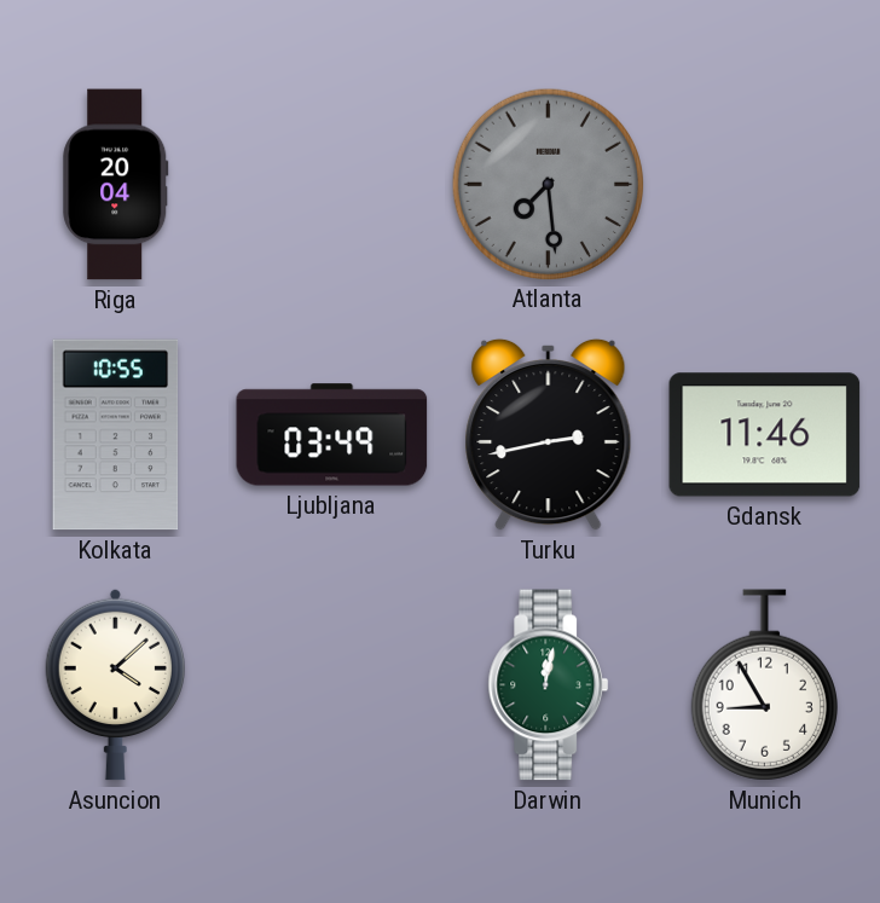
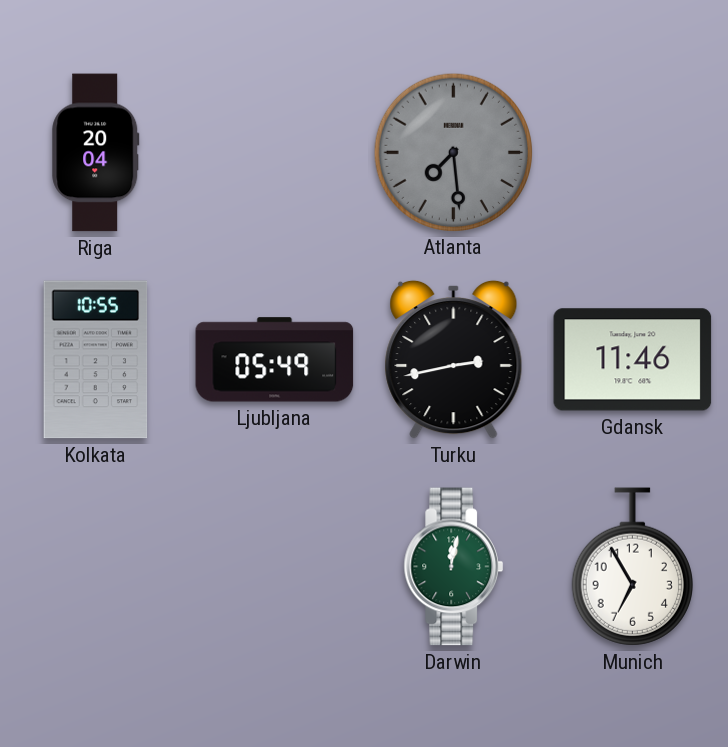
Ljubljana: 03:49 -> 05:49
Asuncion: 4:08 -> none
Munich: 8:55 -> 6:55
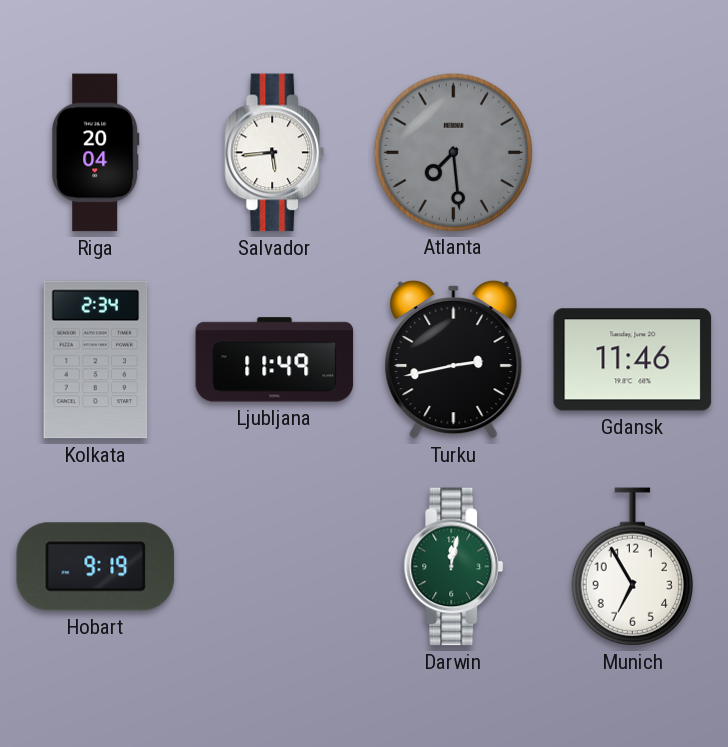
Salvador: none -> 5:44
Kolkata: 10:55 -> 2:34
Ljubljana: 05:49 -> 11:49
Hobart: none -> 9:19
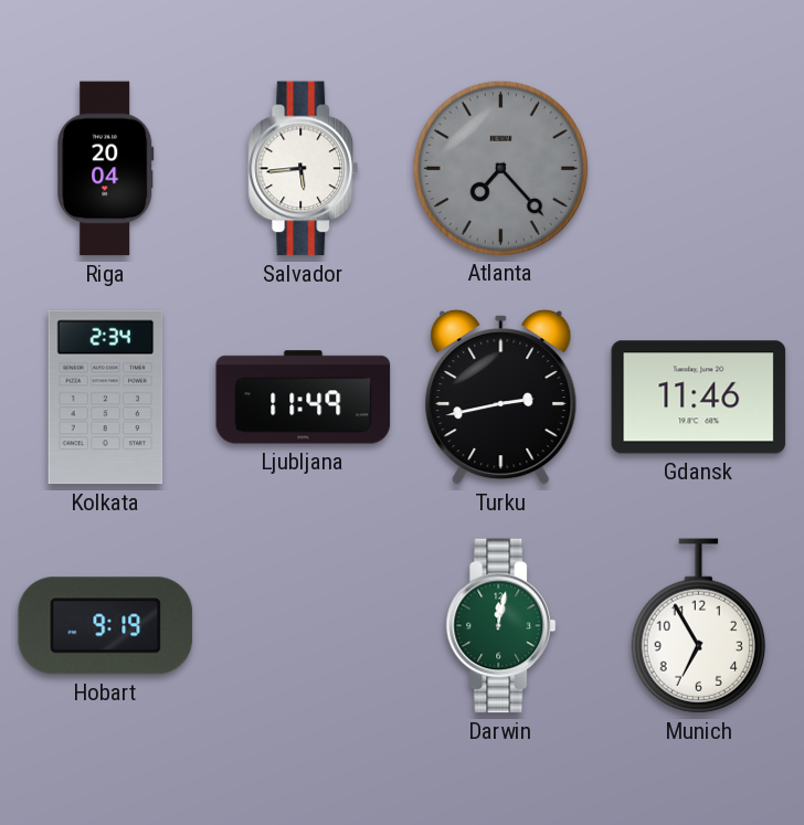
Atlanta: 7:29 -> 7:23
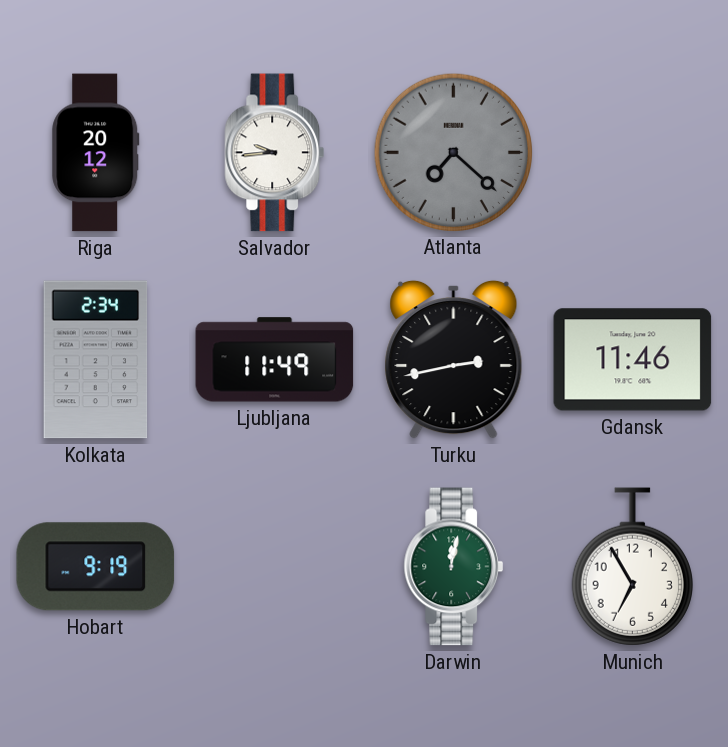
Riga: 20:04 -> 20:12
Salvador: 5:44 -> 9:44
Atlanta: 7:23 -> 7:22
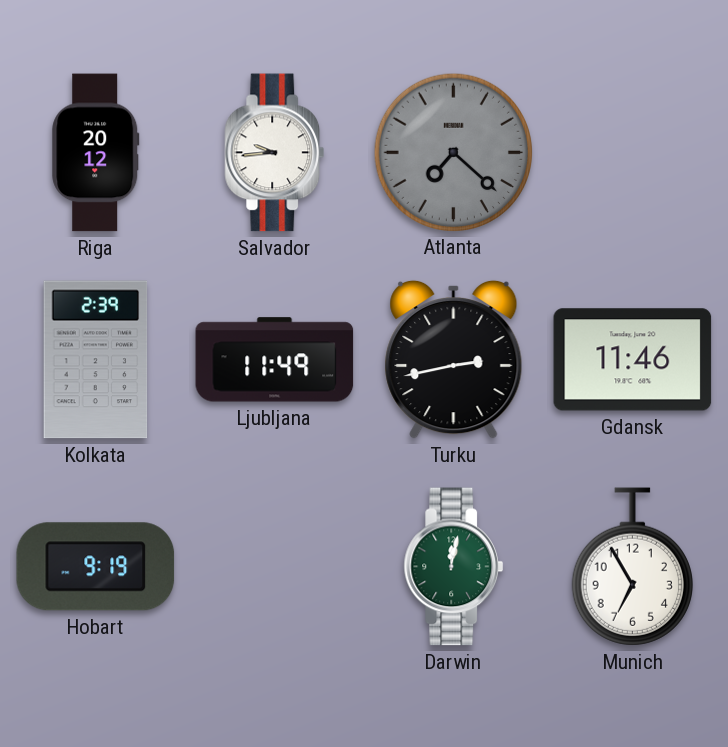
Kolkata: 2:34 -> 2:39
